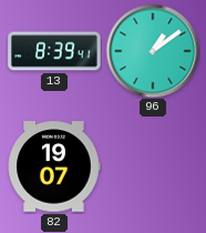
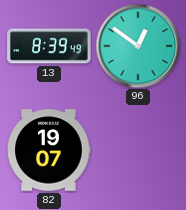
13: 8:39:41 -> 8:39:49
96: 1:09 -> 12:51
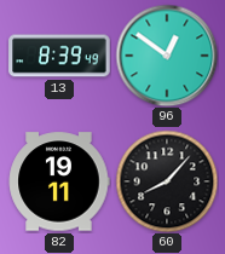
82: 19:07 -> 19:11
60: none -> 8:07
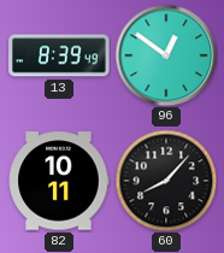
82: 19:11 -> 10:11
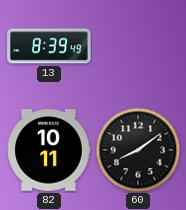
96: 12:51 -> none
60: 8:07 -> 8:09
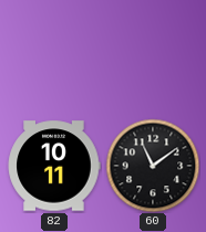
13: 8:39 -> none
60: 8:09 -> 11:09
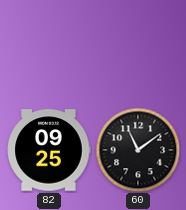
82: 10:11 -> 09:25
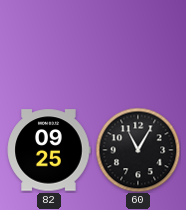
60: 11:09 -> 11:05
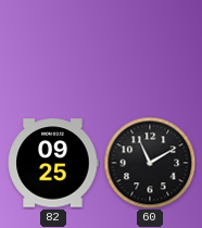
60: 11:05 -> 11:10
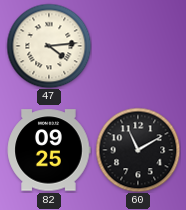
47: none -> 4:14
